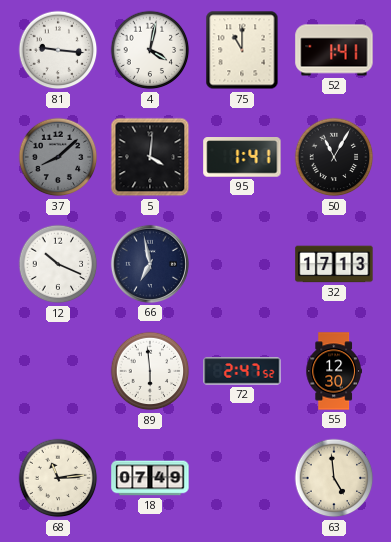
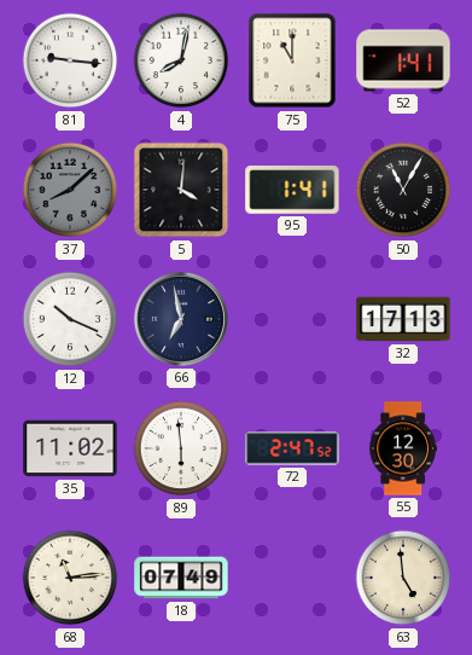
4: 4:02 -> 8:02
35: none -> 11:02
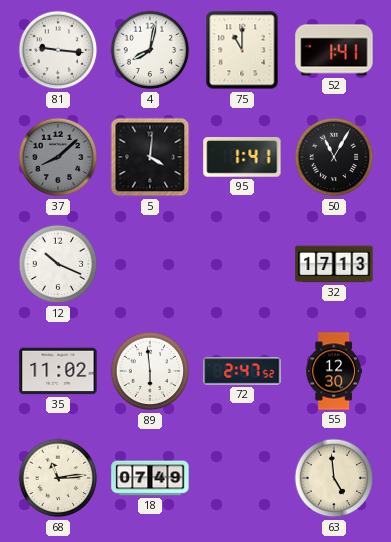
66: 6:58 -> none
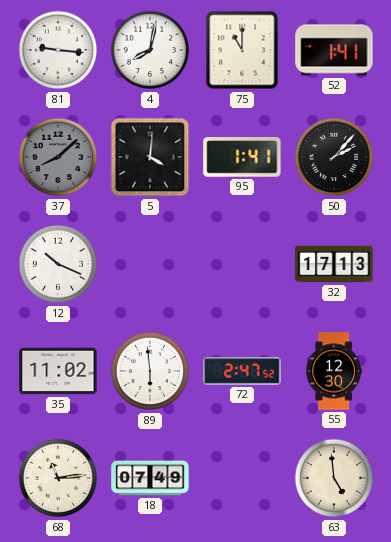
50: 11:05 -> 2:07
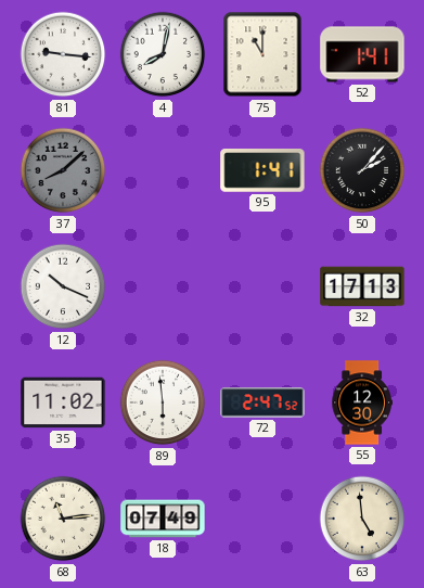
5: 4:01 -> none
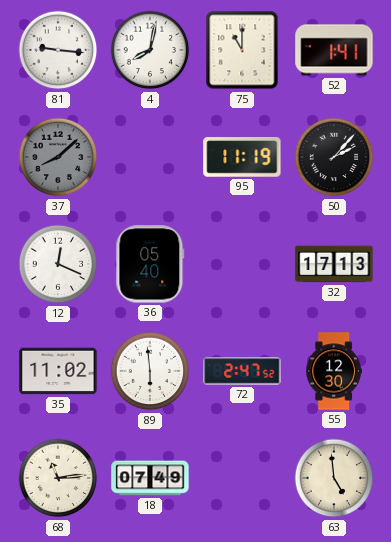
95: 1:41 -> 11:19
12: 10:19 -> 12:19
36: none -> 05:40
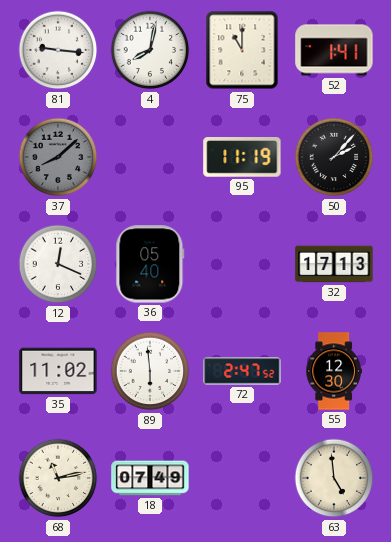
68: 11:14 -> 11:13
